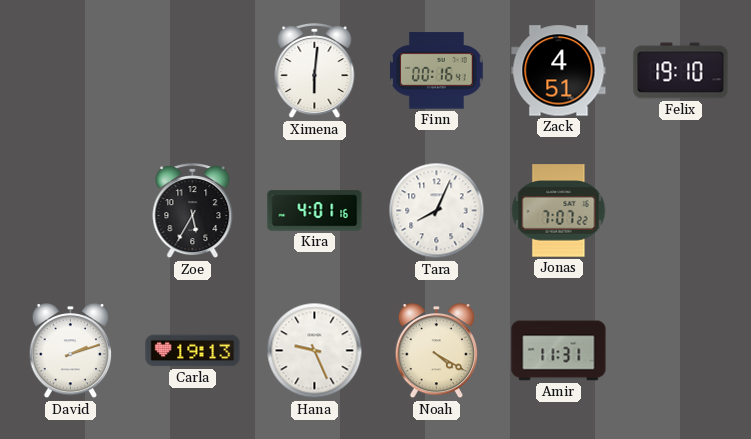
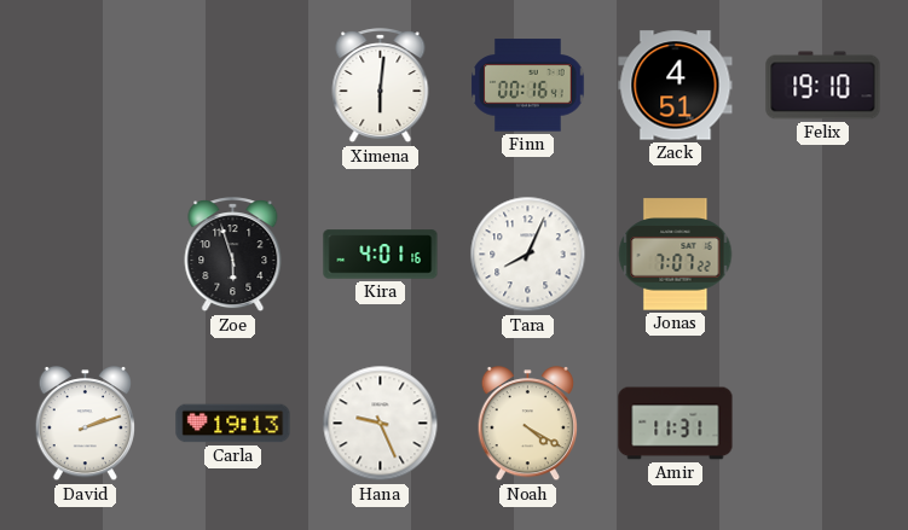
Zoe: 5:35 -> 5:57
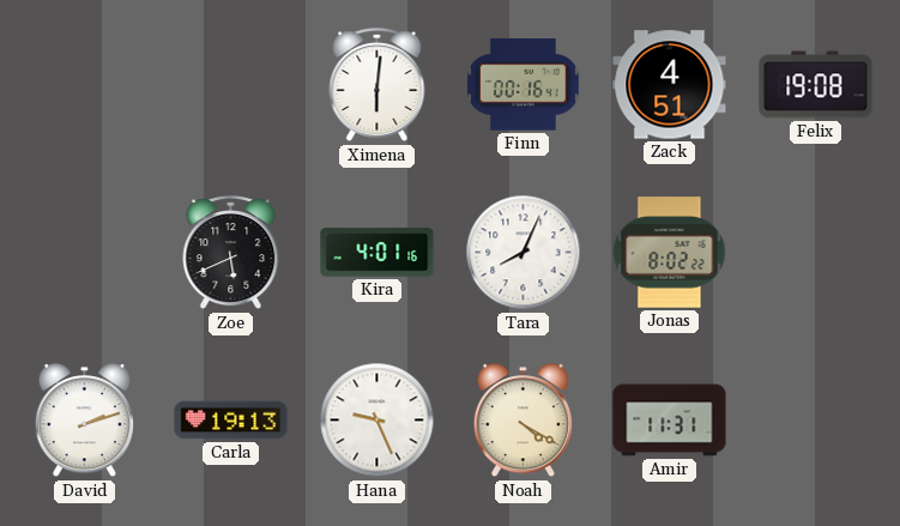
Felix: 19:10 -> 19:08
Zoe: 5:57 -> 5:41
Jonas: 7:07 -> 8:02
